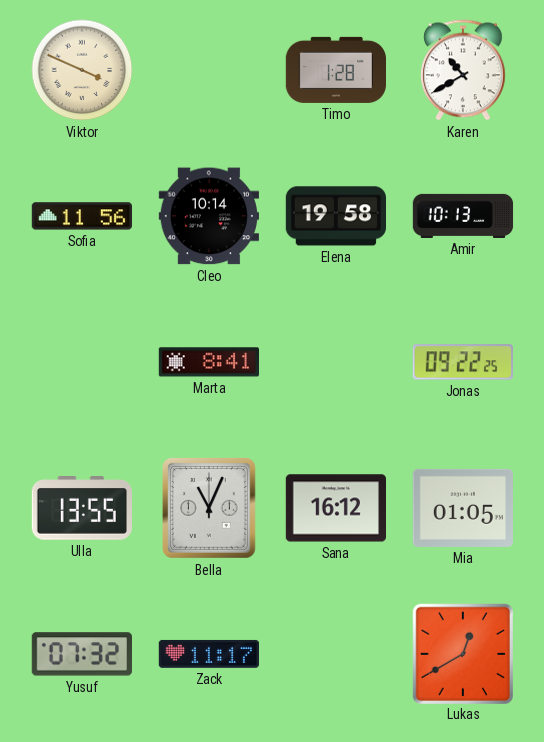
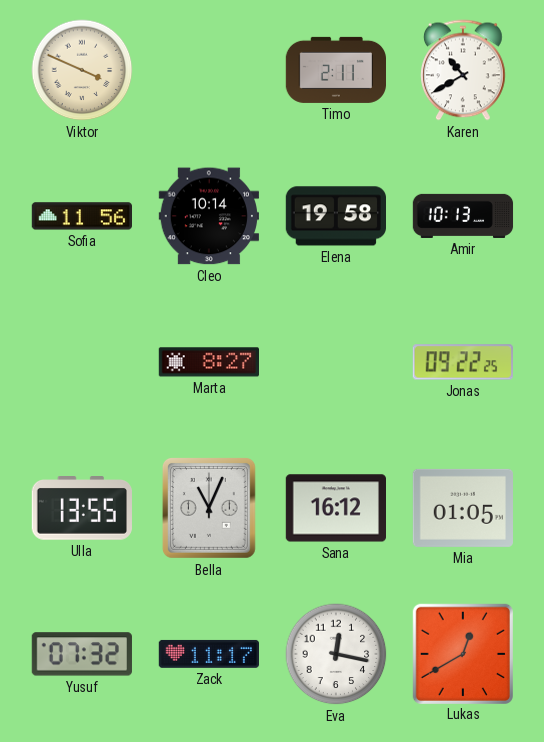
Timo: 1:28 -> 2:11
Marta: 8:41 -> 8:27
Eva: none -> 12:17
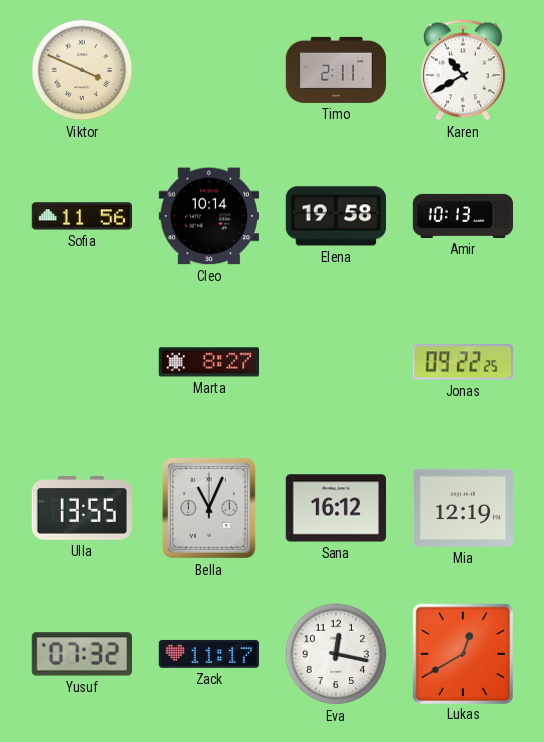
Mia: 01:05 -> 12:19
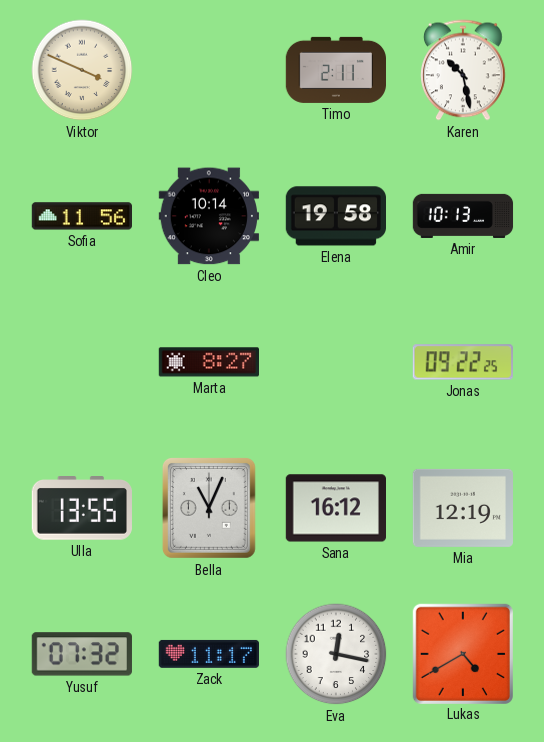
Karen: 10:40 -> 10:28
Lukas: 12:40 -> 4:40
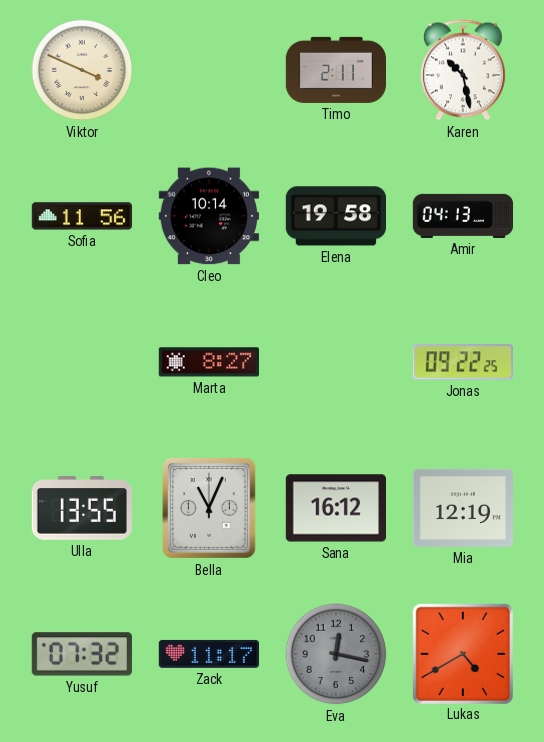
Amir: 10:13 -> 04:13
Eva dial: white -> grey
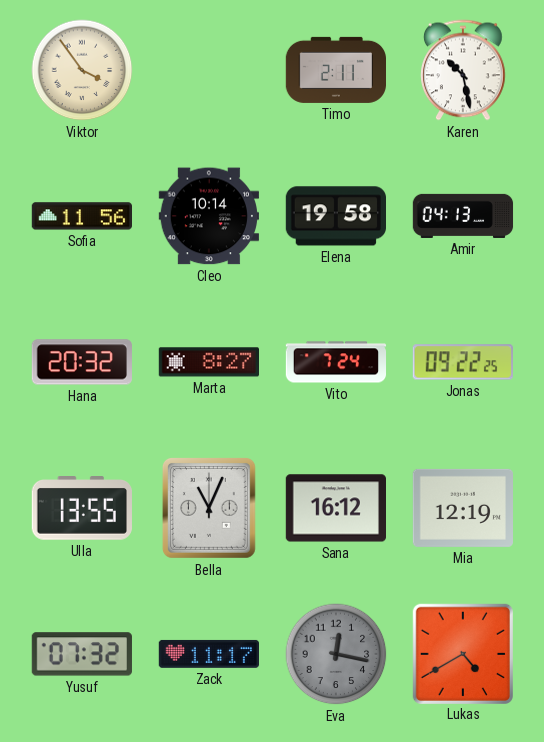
Viktor: 3:49 -> 3:54
Hana: none -> 20:32
Vito: none -> 7:24
